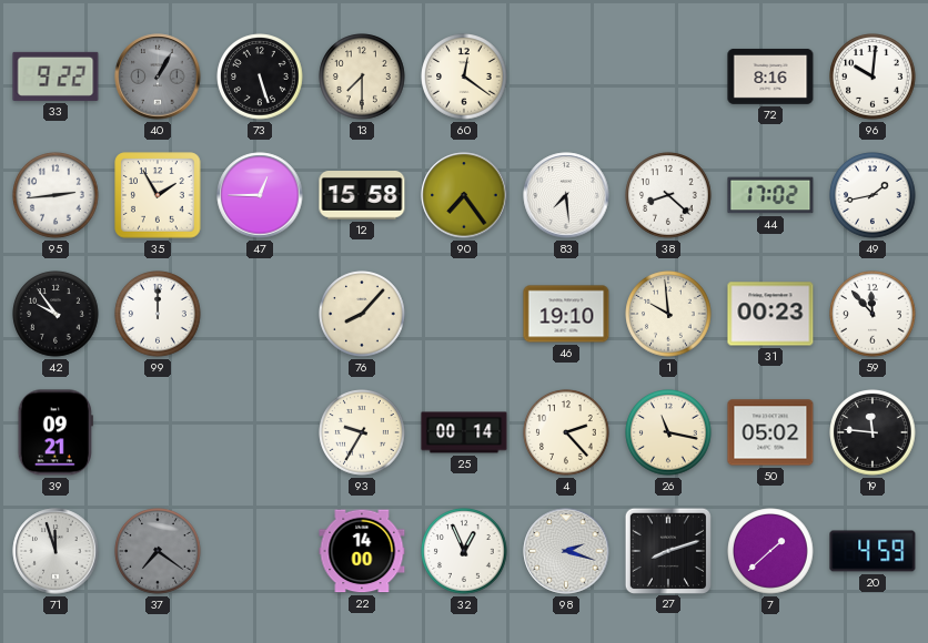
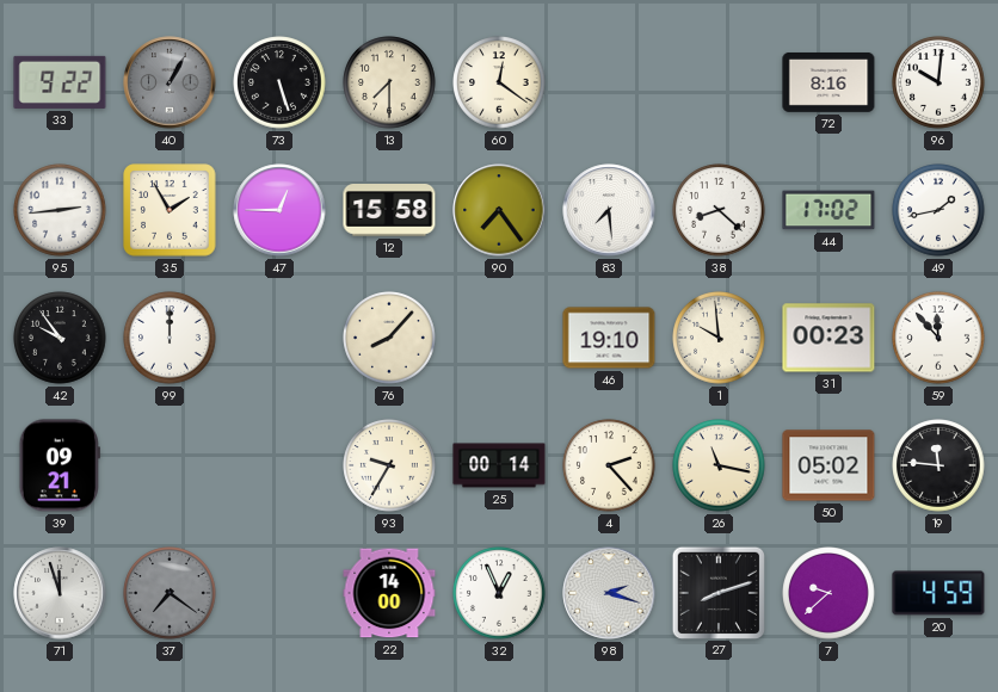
7: 1:38 -> 9:38
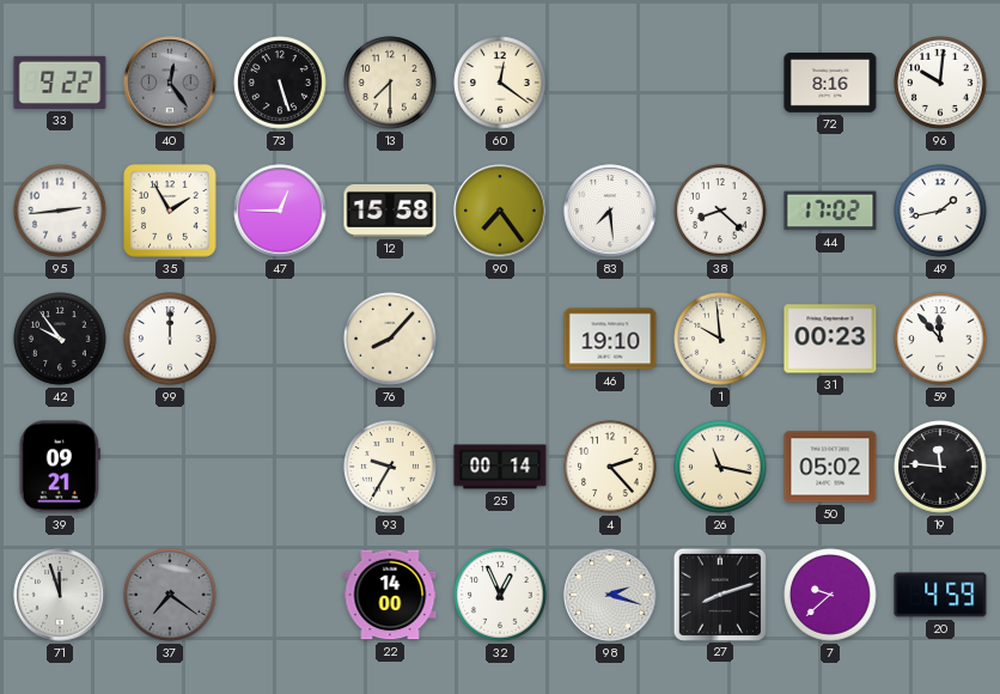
40: 1:05 -> 12:24
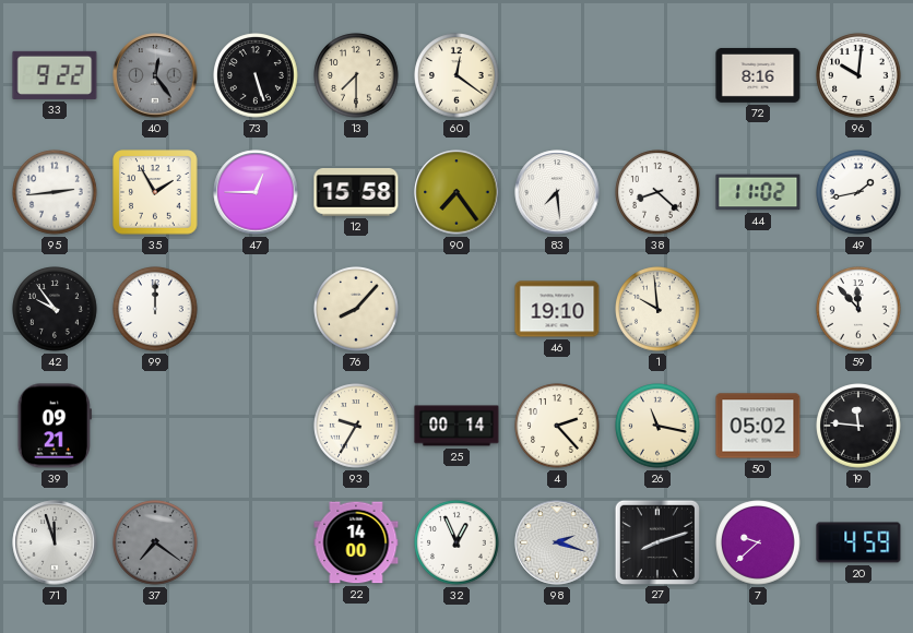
44: 17:02 -> 11:02
31: 00:23 -> none
